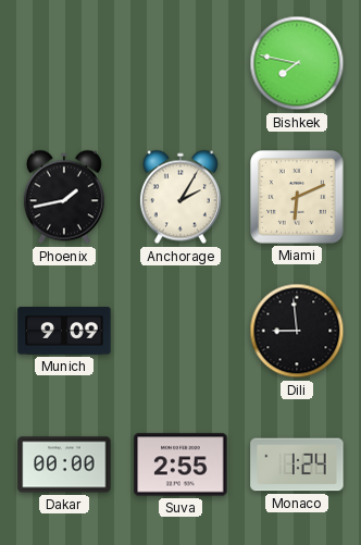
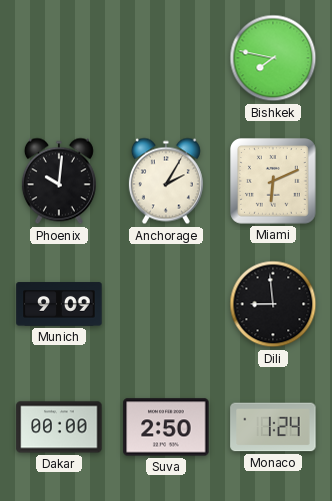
Phoenix: 1:43 -> 10:01
Suva: 2:55 -> 2:50
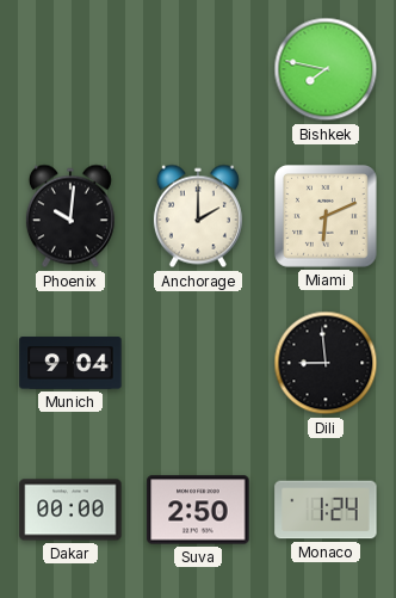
Anchorage: 2:05 -> 2:00
Munich: 9:09 -> 9:04
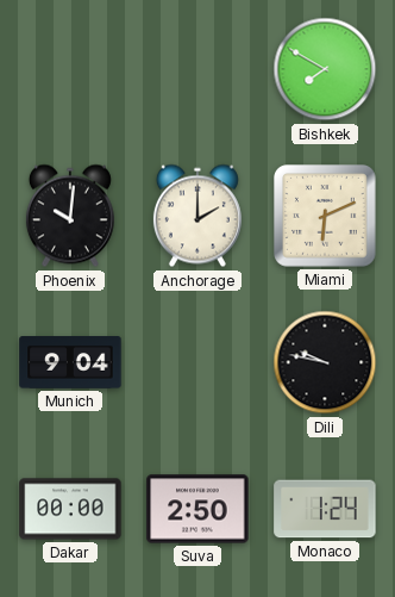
Bishkek: 7:47 -> 7:50
Dili: 8:59 -> 9:47
